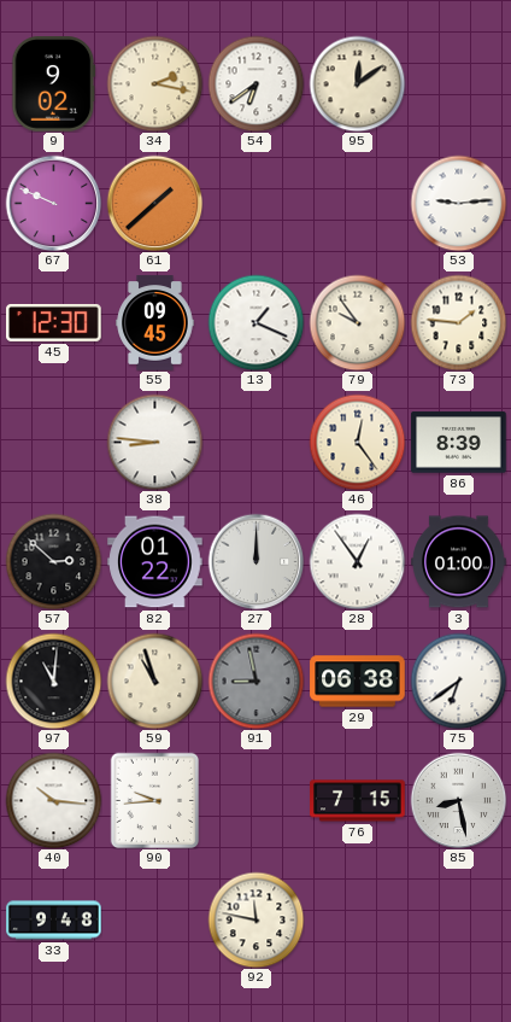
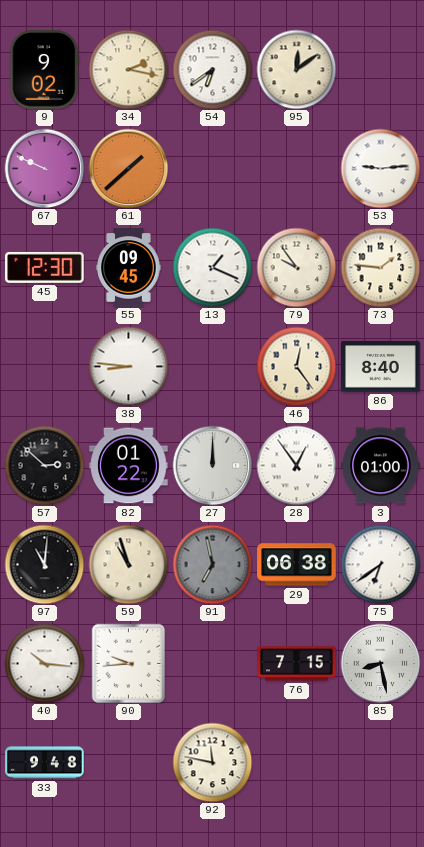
86: 8:39 -> 8:40
91: 8:58 -> 6:58
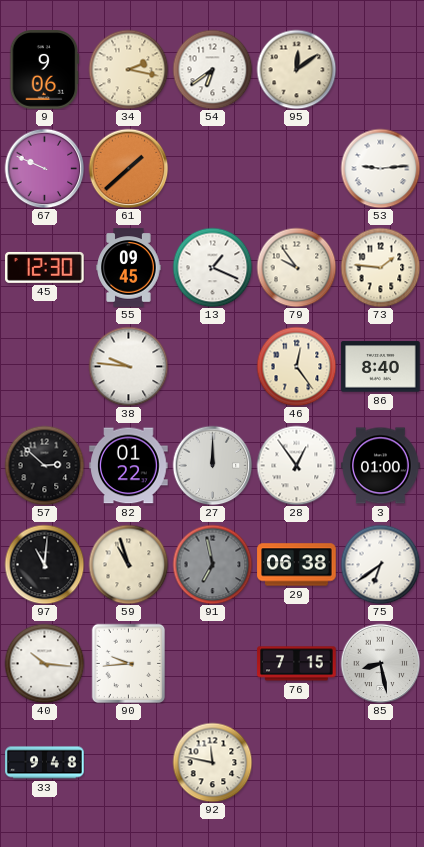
9: 9:02 -> 9:06
38: 8:46 -> 9:46
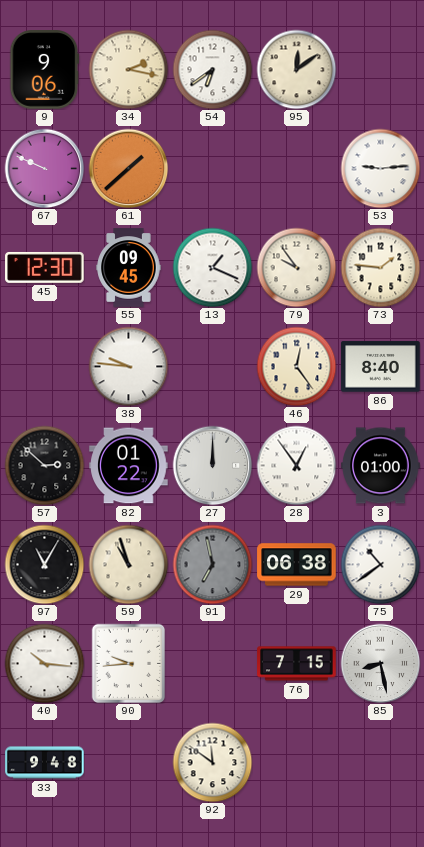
97: 11:01 -> 11:05
75: 6:39 -> 10:39
92: 11:47 -> 11:51
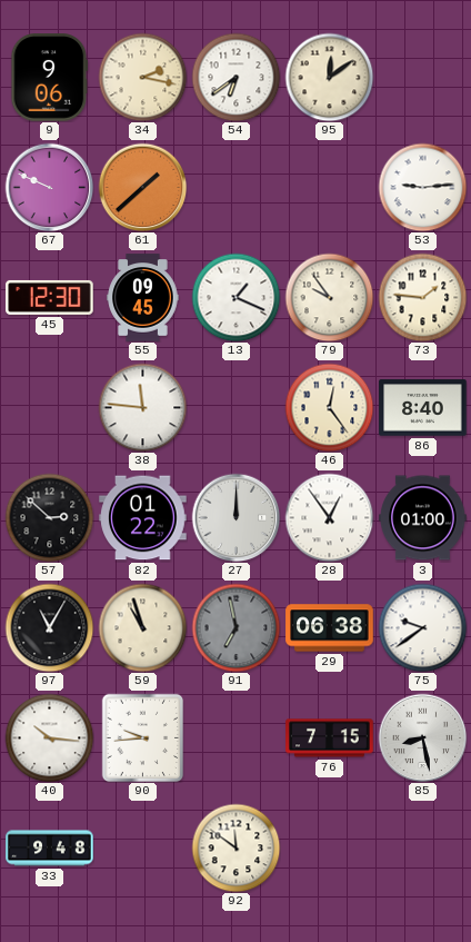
38: 9:46 -> 11:46
75: 10:39 -> 9:39
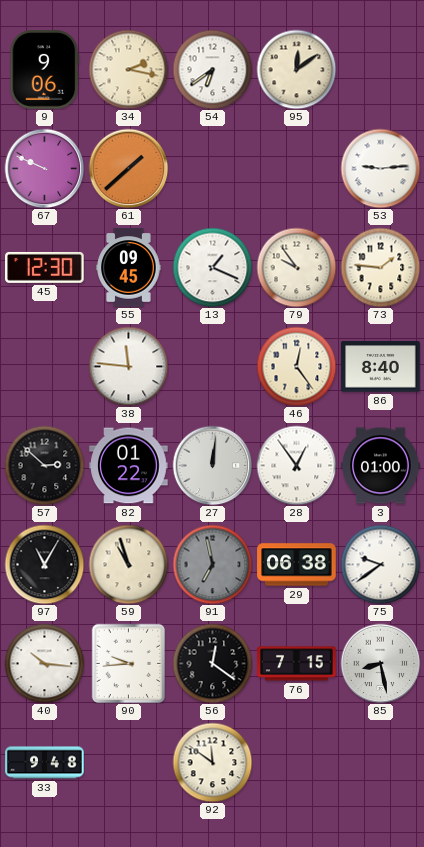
27: 12:00 -> 12:01
56: none -> 12:21
